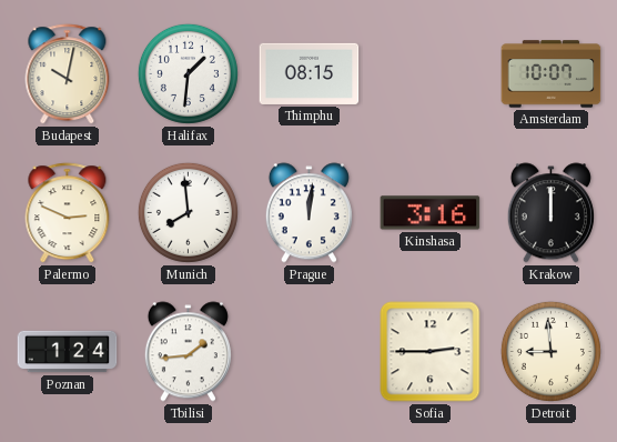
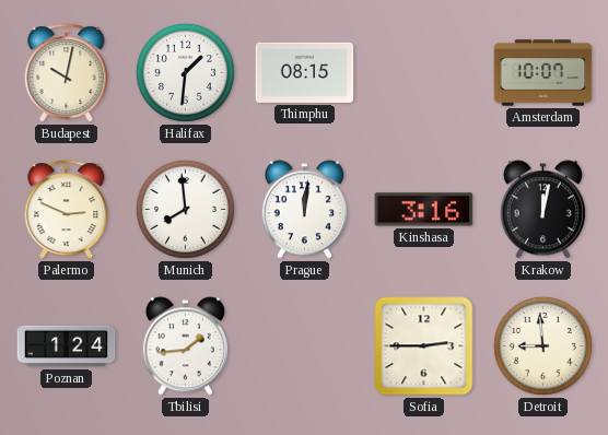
Krakow: 12:00 -> 12:02
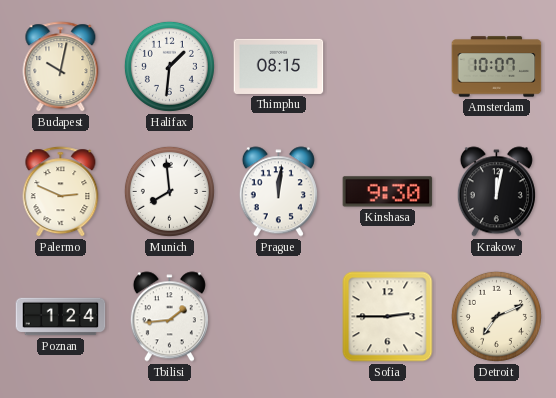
Kinshasa: 3:16 -> 9:30
Detroit: 8:59 -> 7:11
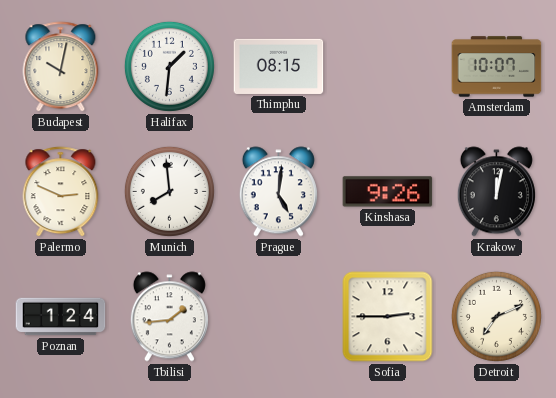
Prague: 12:01 -> 5:01
Kinshasa: 9:30 -> 9:26
